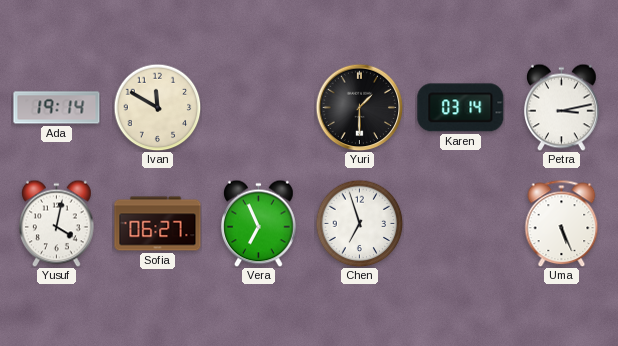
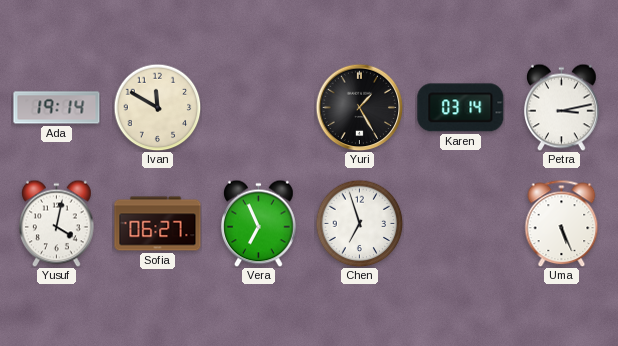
Yuri: 1:30 -> 1:25
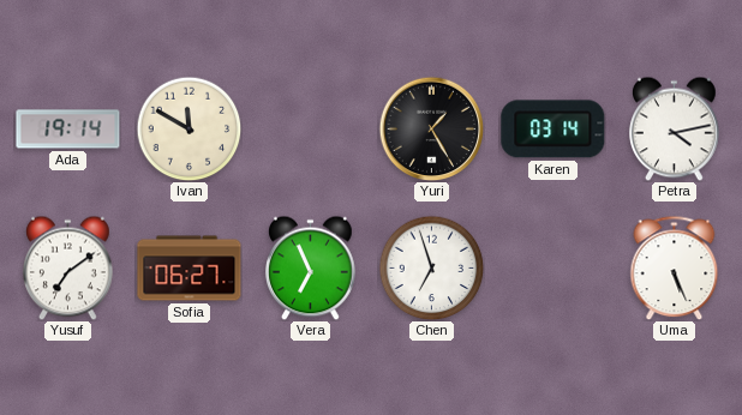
Petra: 3:13 -> 4:13
Yusuf: 4:02 -> 7:09
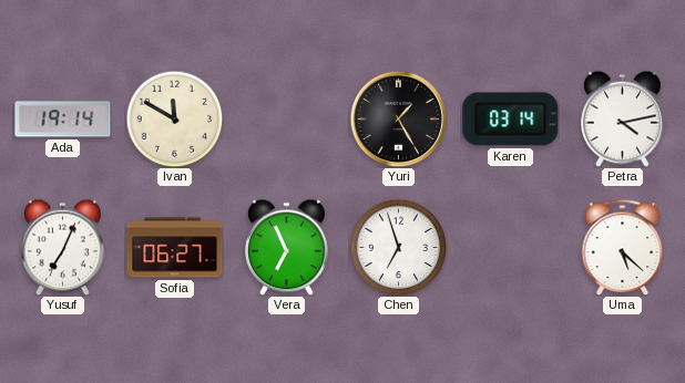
Yusuf: 7:09 -> 7:04
Uma: 5:26 -> 5:22
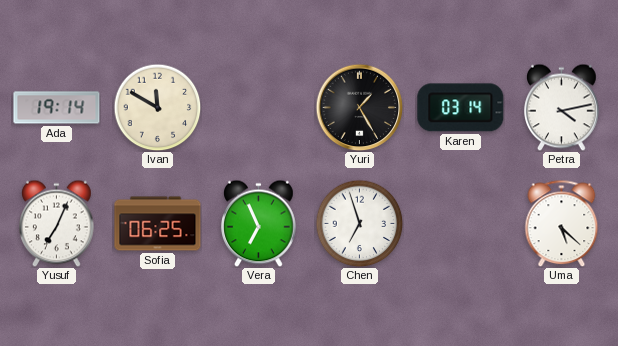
Sofia: 06:27 -> 06:25
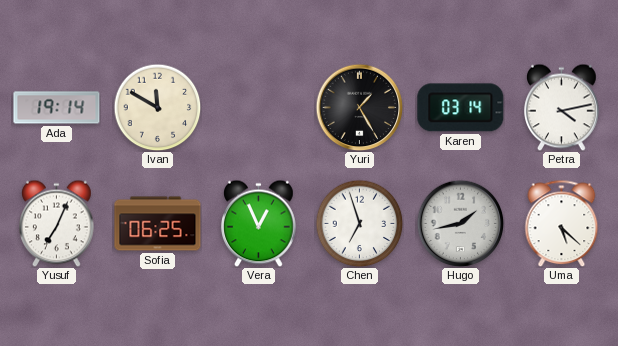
Vera: 6:56 -> 12:56
Hugo: none -> 1:43
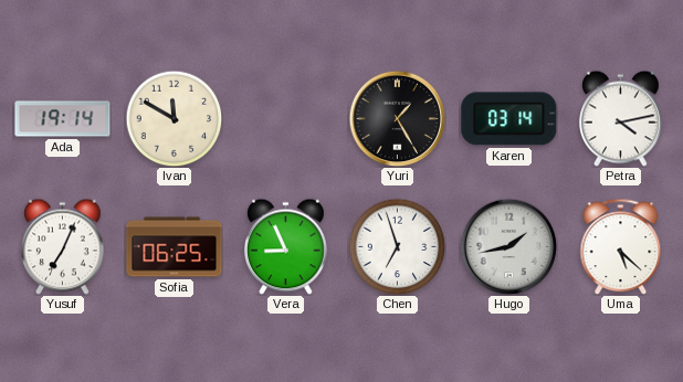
Vera: 12:56 -> 8:56
